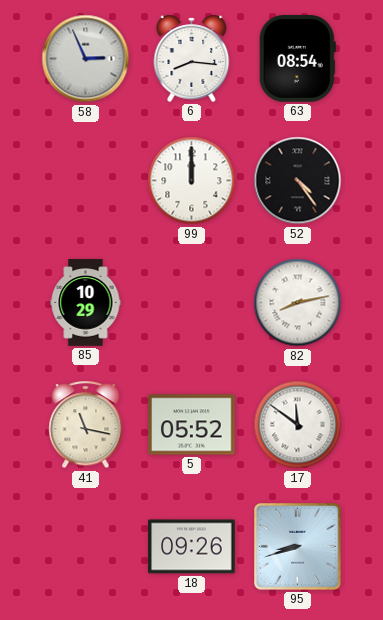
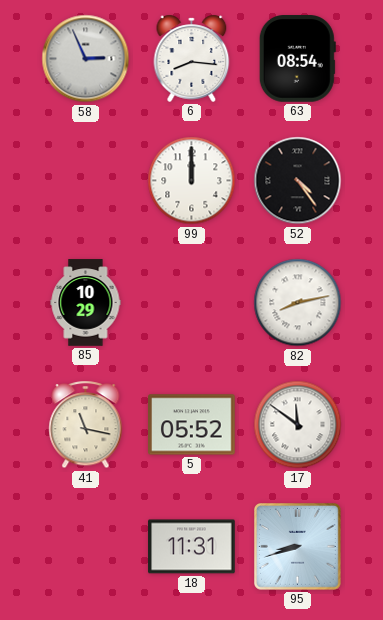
18: 09:26 -> 11:31
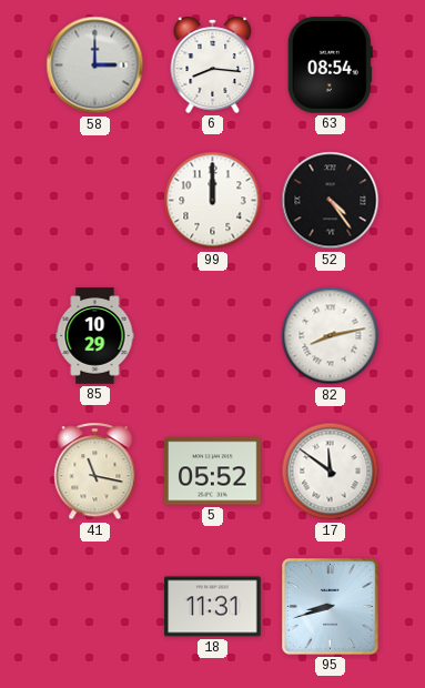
58: 2:56 -> 3:00
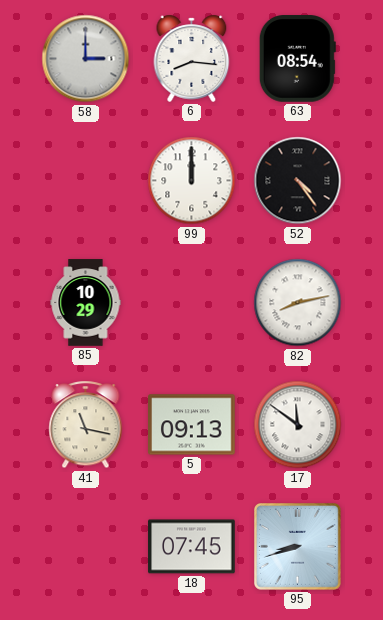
5: 05:52 -> 09:13
18: 11:31 -> 07:45
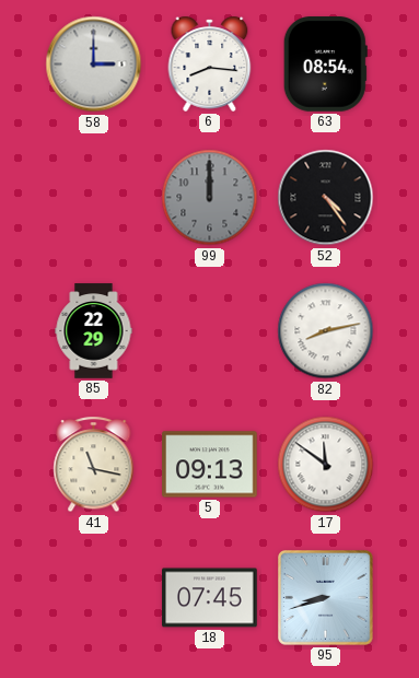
99 dial: white -> grey
85: 10:29 -> 22:29
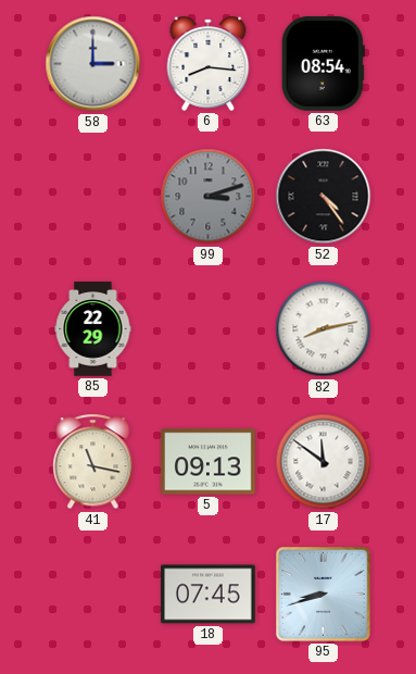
99: 12:00 -> 3:12
